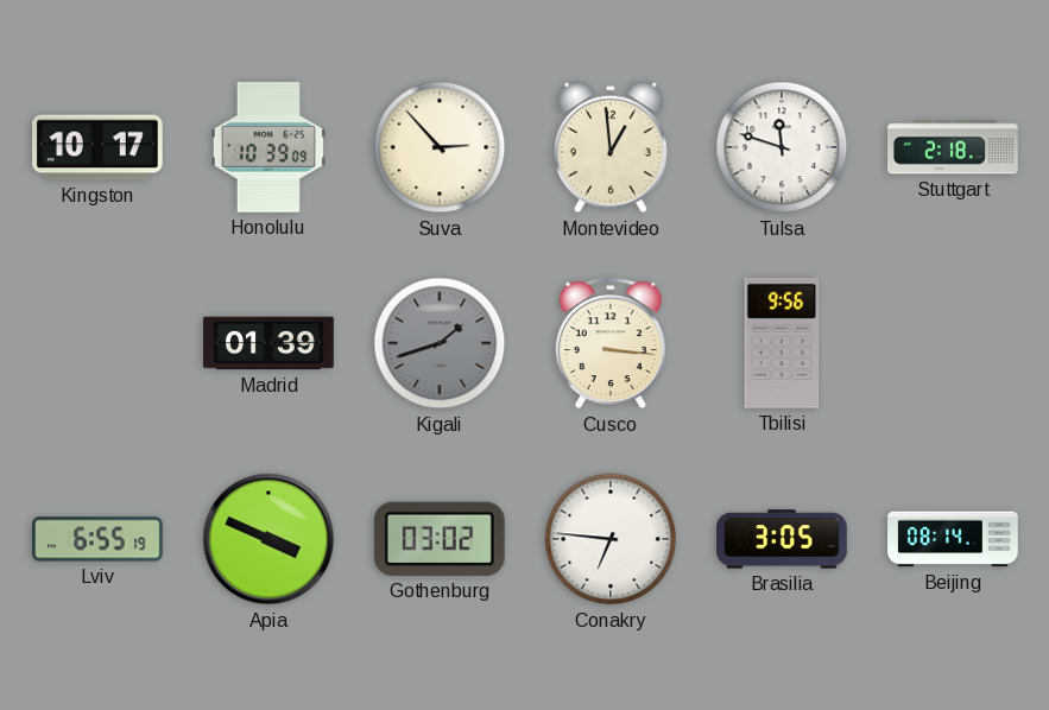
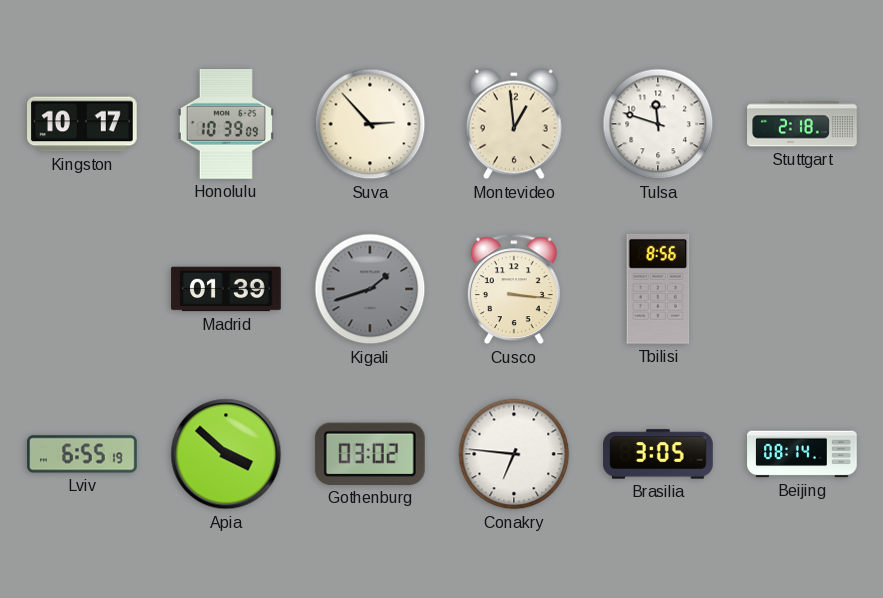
Tbilisi: 9:56 -> 8:56
Apia: 3:49 -> 3:52
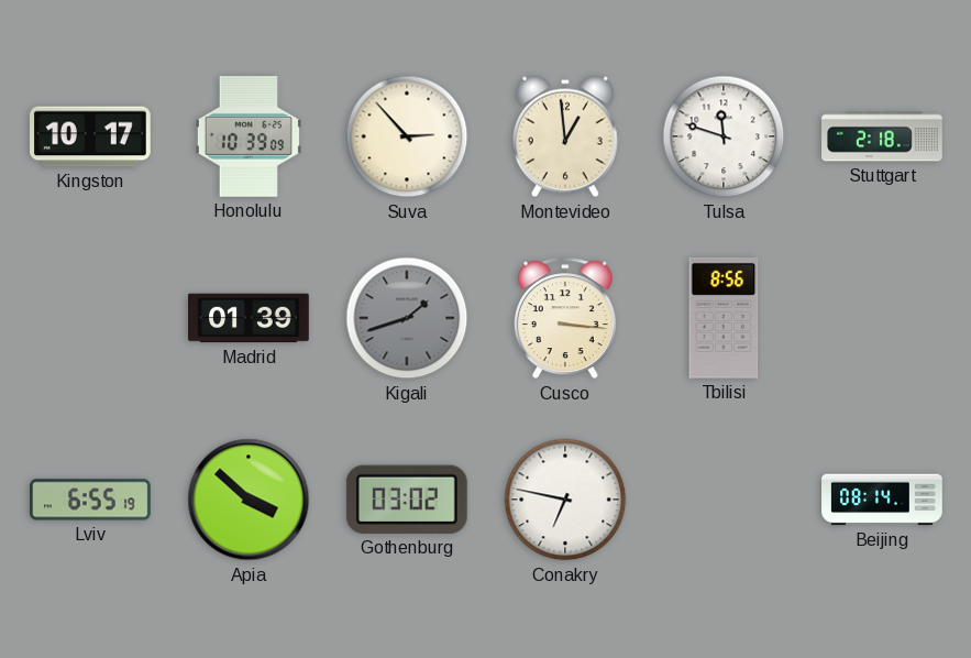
Conakry: 6:46 -> 6:47
Brasilia: 3:05 -> none
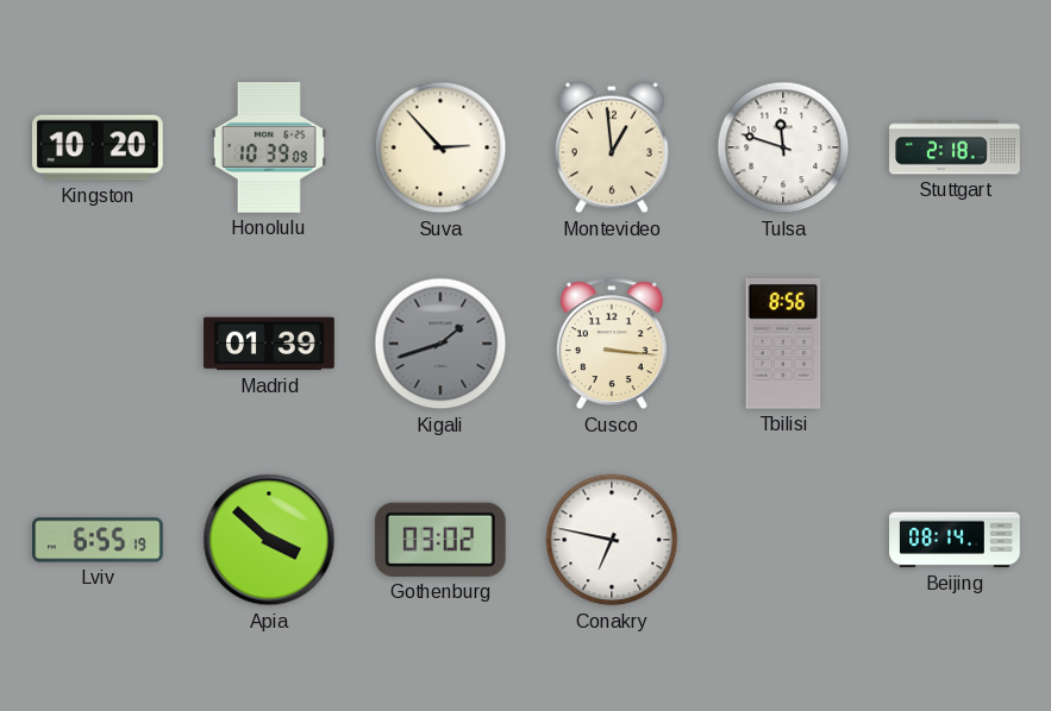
Kingston: 10:17 -> 10:20
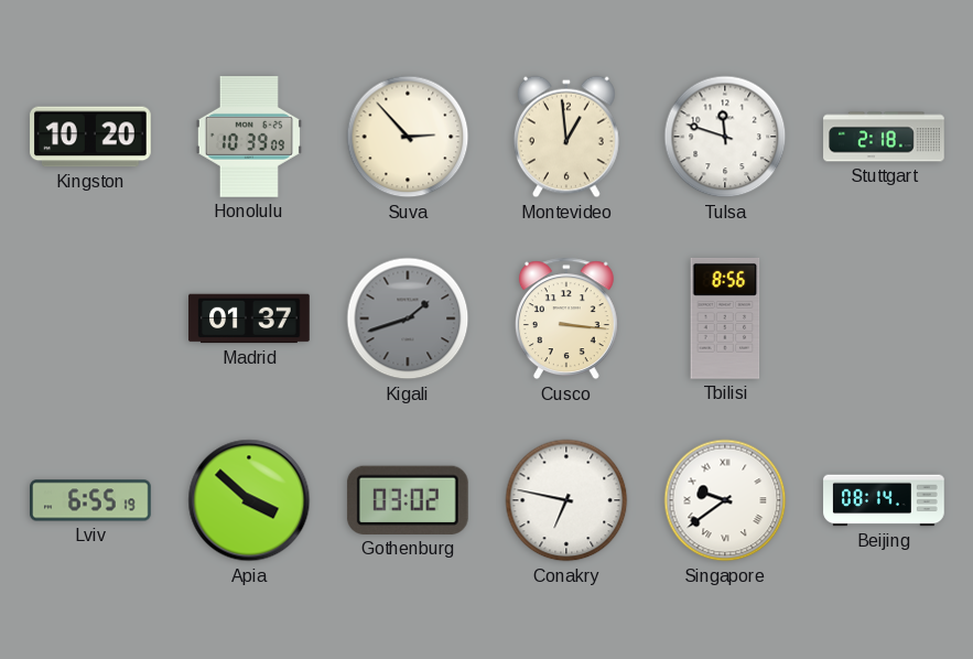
Madrid: 01:39 -> 01:37
Singapore: none -> 9:39
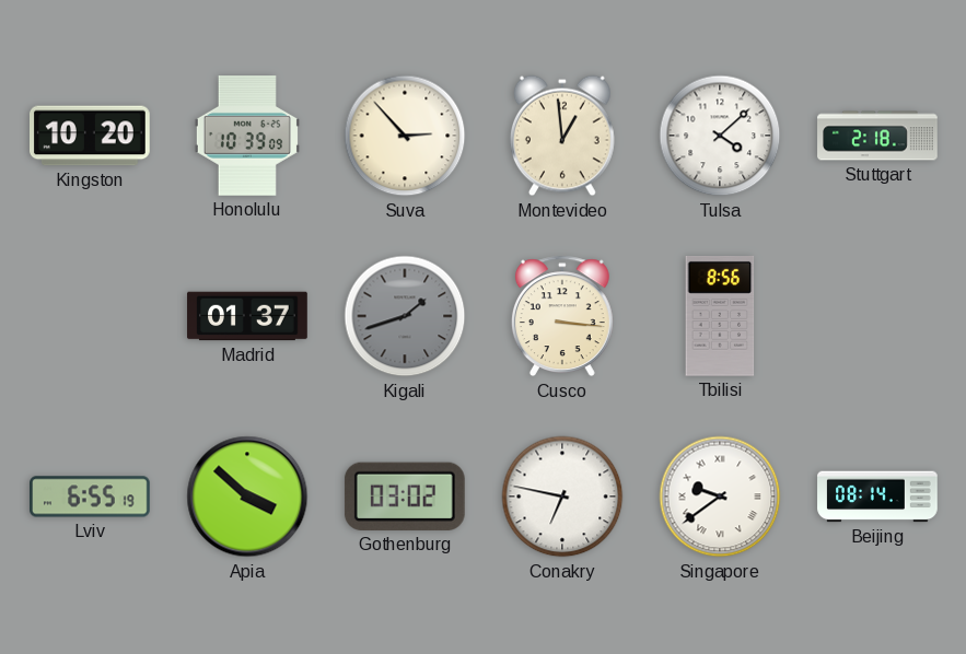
Tulsa: 11:48 -> 4:08
